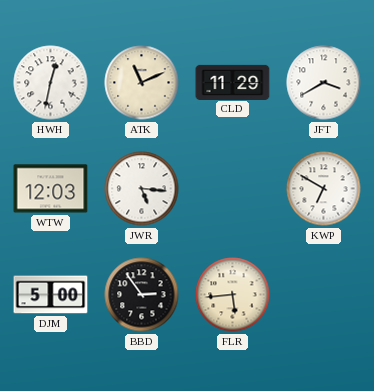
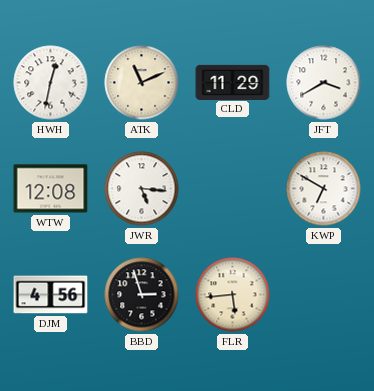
WTW: 12:03 -> 12:08
DJM: 5:00 -> 4:56
BBD: 2:54 -> 2:57
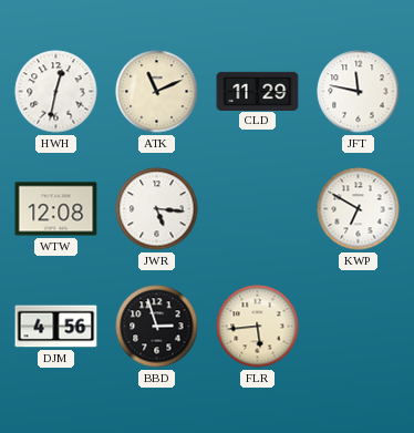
JFT: 3:40 -> 11:47
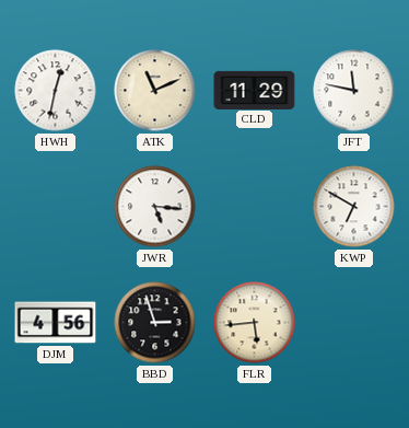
WTW: 12:08 -> none
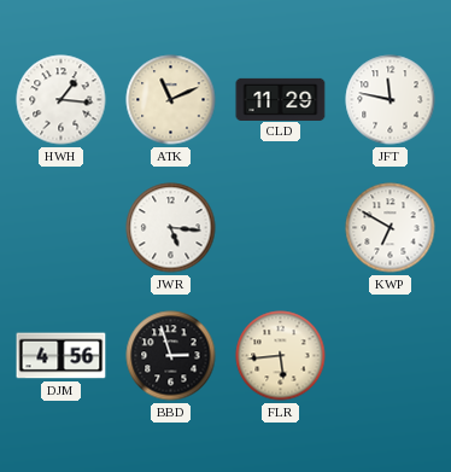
HWH: 12:32 -> 1:16
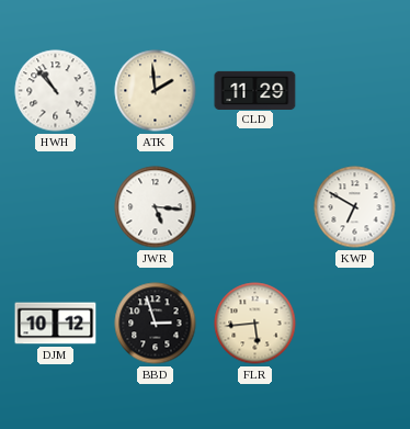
HWH: 1:16 -> 10:53
ATK: 11:11 -> 1:59
JFT: 11:47 -> none
DJM: 4:56 -> 10:12
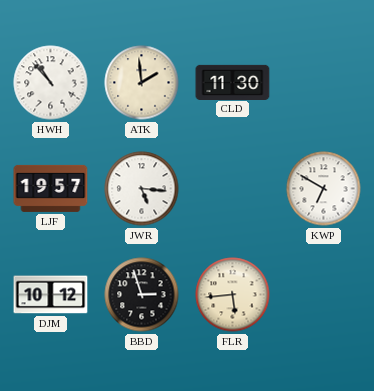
CLD: 11:29 -> 11:30
LJF: none -> 19:57
